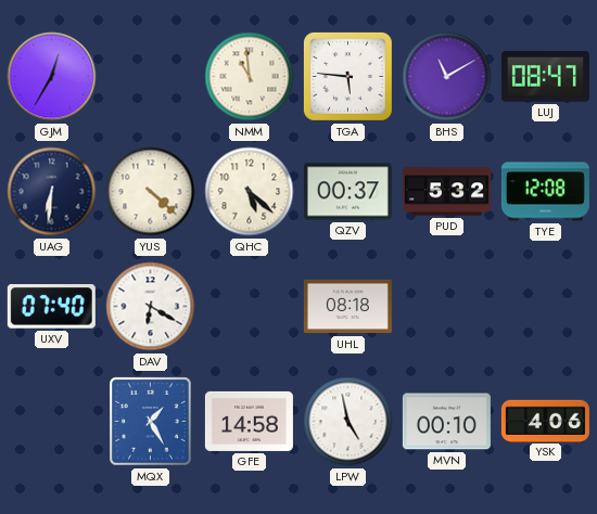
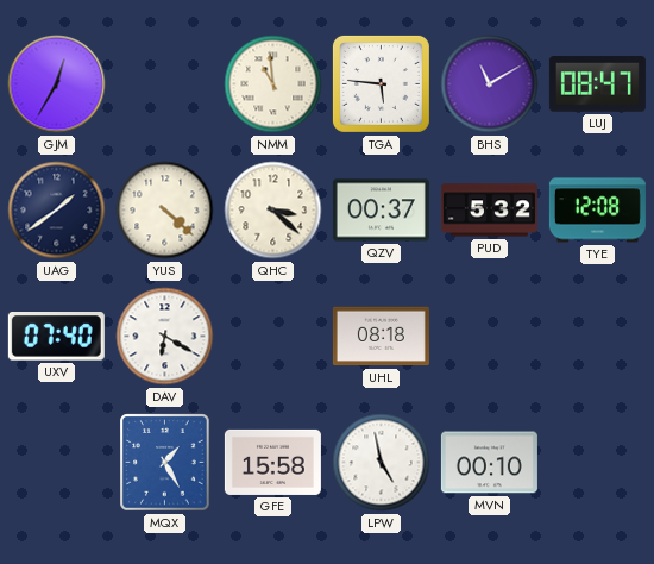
UAG: 6:31 -> 1:39
QHC: 5:22 -> 3:22
GFE: 14:58 -> 15:58
YSK: 4:06 -> none
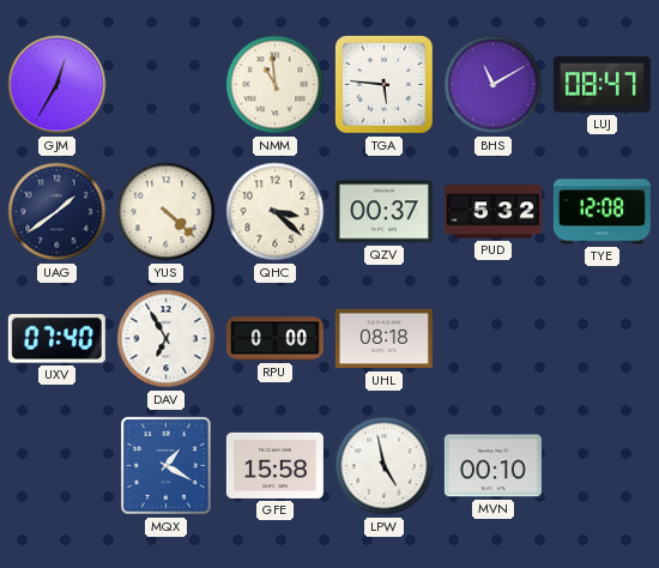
DAV: 6:20 -> 6:55
RPU: none -> 0:00
MQX: 1:25 -> 1:20
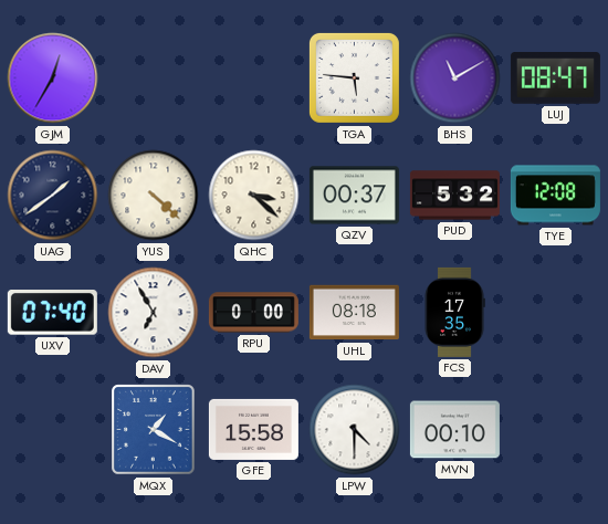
NMM: 10:59 -> none
FCS: none -> 17:35
LPW: 4:58 -> 4:30
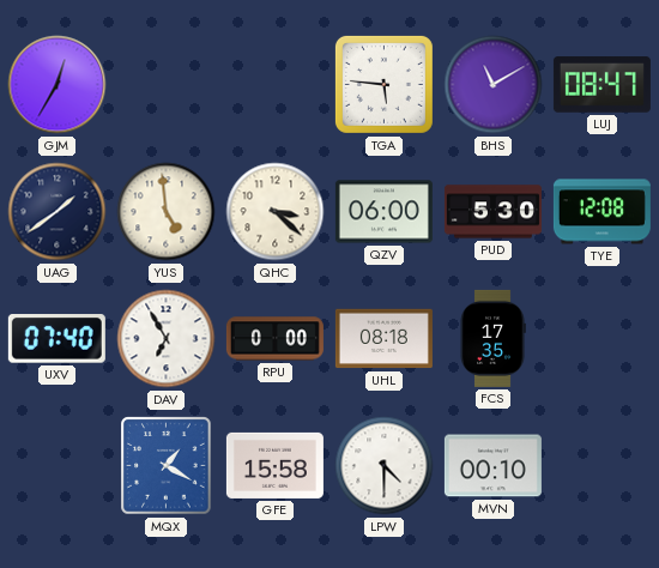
YUS: 4:22 -> 4:59
QZV: 00:37 -> 06:00
PUD: 5:32 -> 5:30
